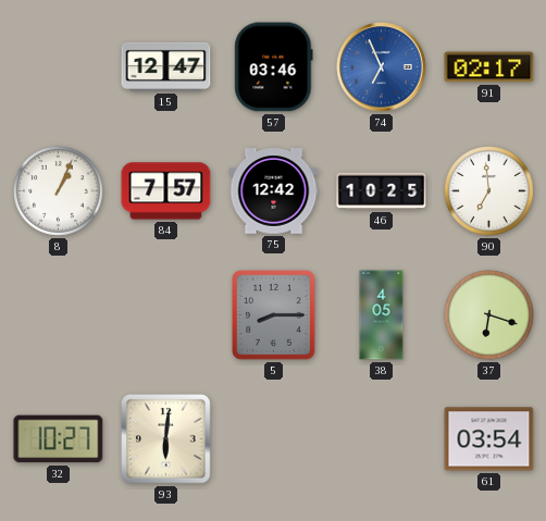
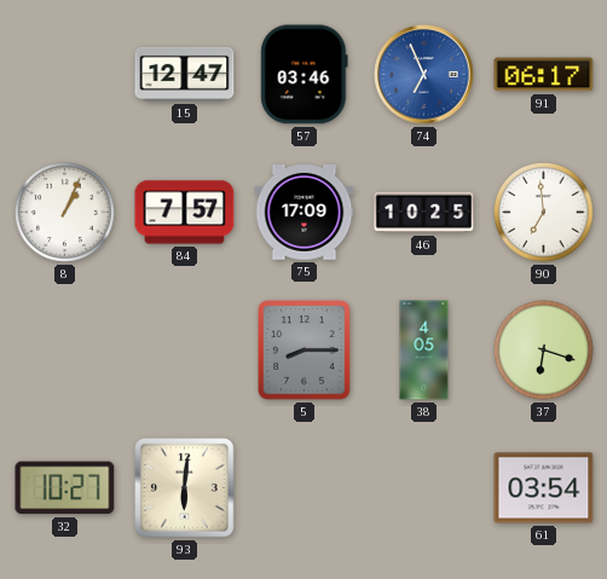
91: 02:17 -> 06:17
75: 12:42 -> 17:09
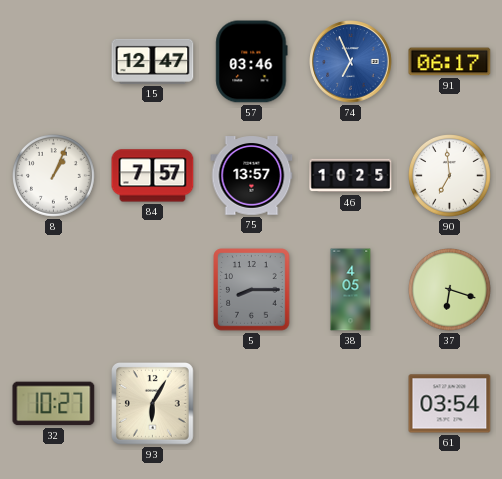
75: 17:09 -> 13:57
93: 6:01 -> 6:05
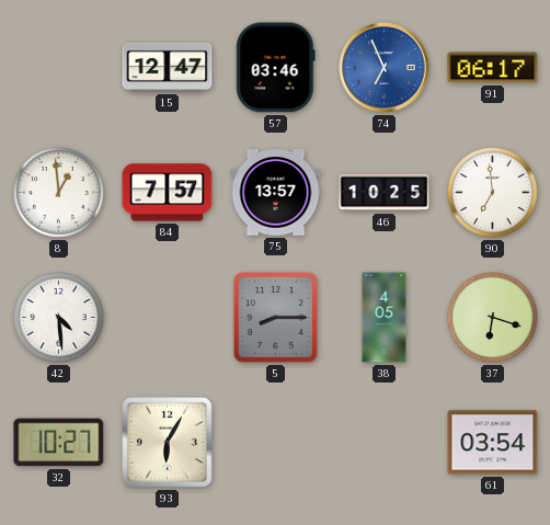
8: 1:04 -> 12:59
42: none -> 4:29
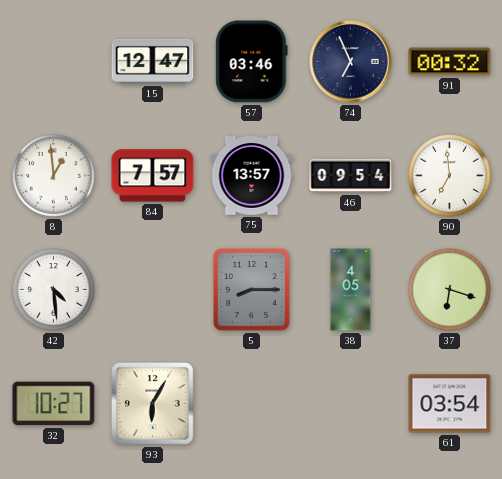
74 dial: blue -> navy
91: 06:17 -> 00:32
46: 10:25 -> 09:54
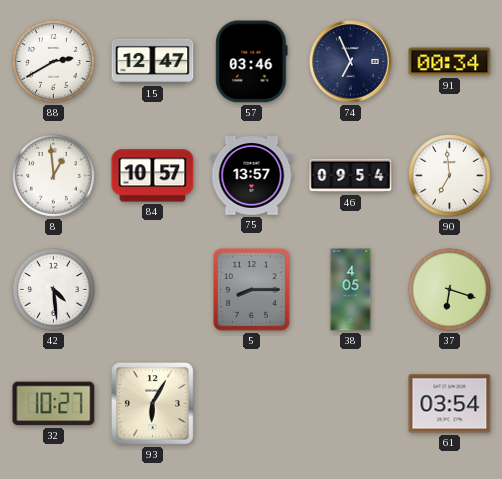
88: none -> 2:40
91: 00:32 -> 00:34
84: 7:57 -> 10:57
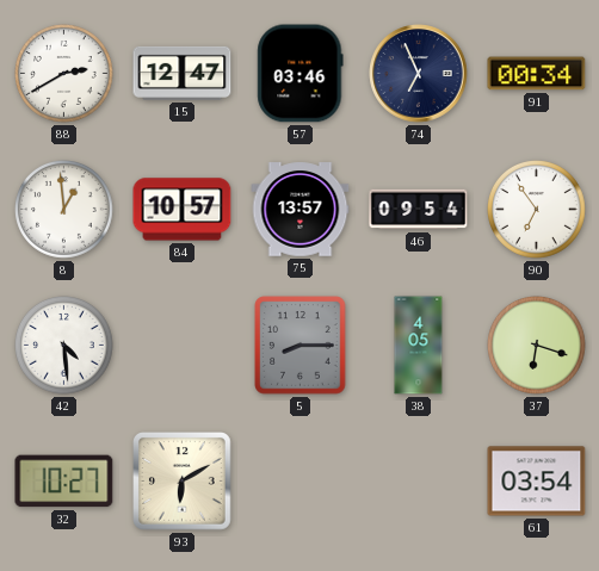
90: 6:59 -> 6:54
93: 6:05 -> 6:10
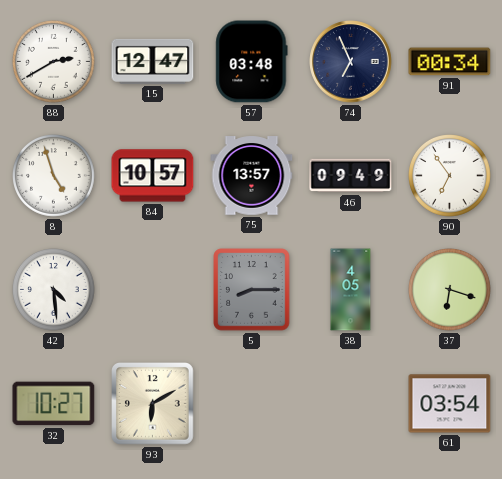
57: 03:46 -> 03:48
8: 12:59 -> 4:57
46: 09:54 -> 09:49
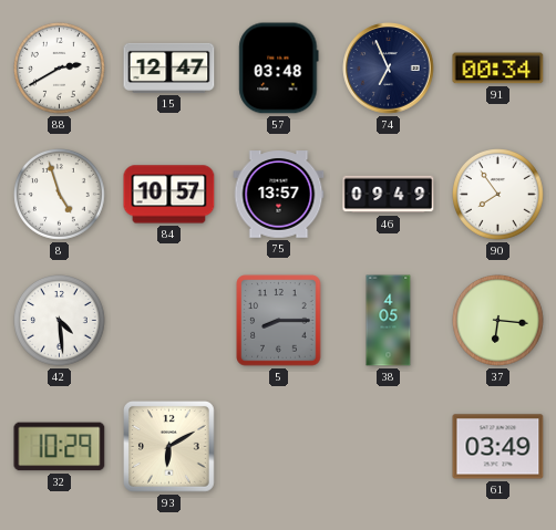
90: 6:54 -> 7:54
37: 6:18 -> 6:16
32: 10:27 -> 10:29
61: 03:54 -> 03:49
